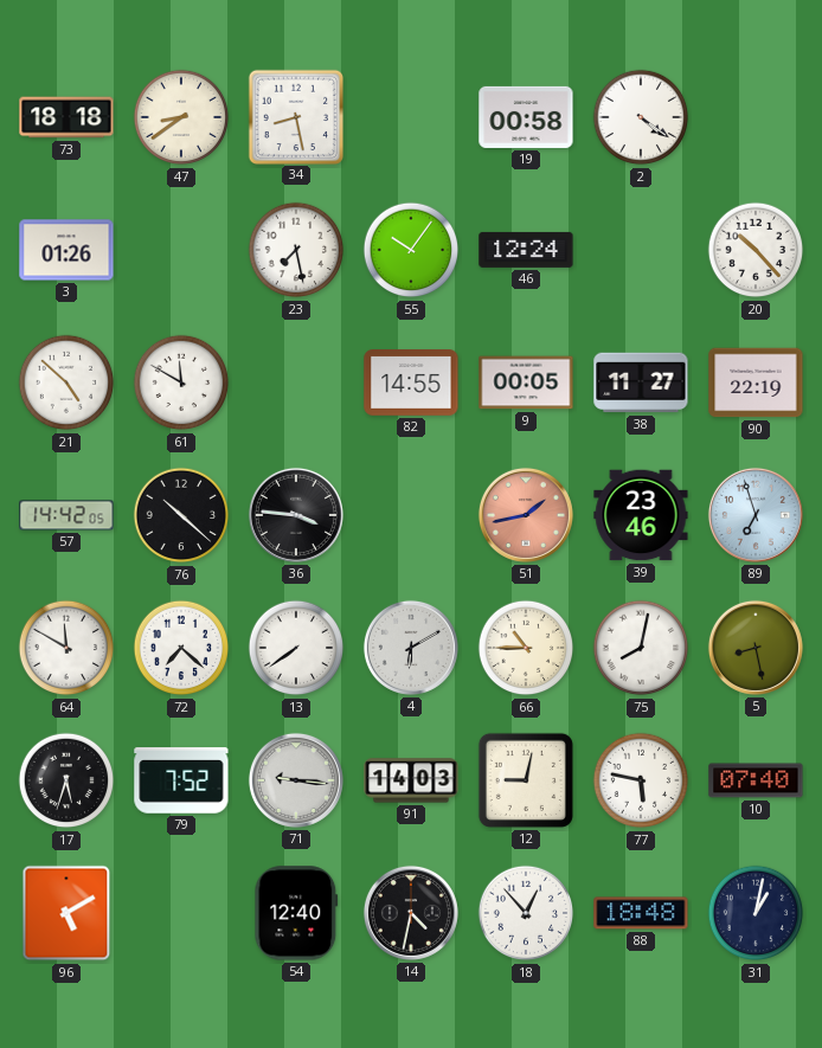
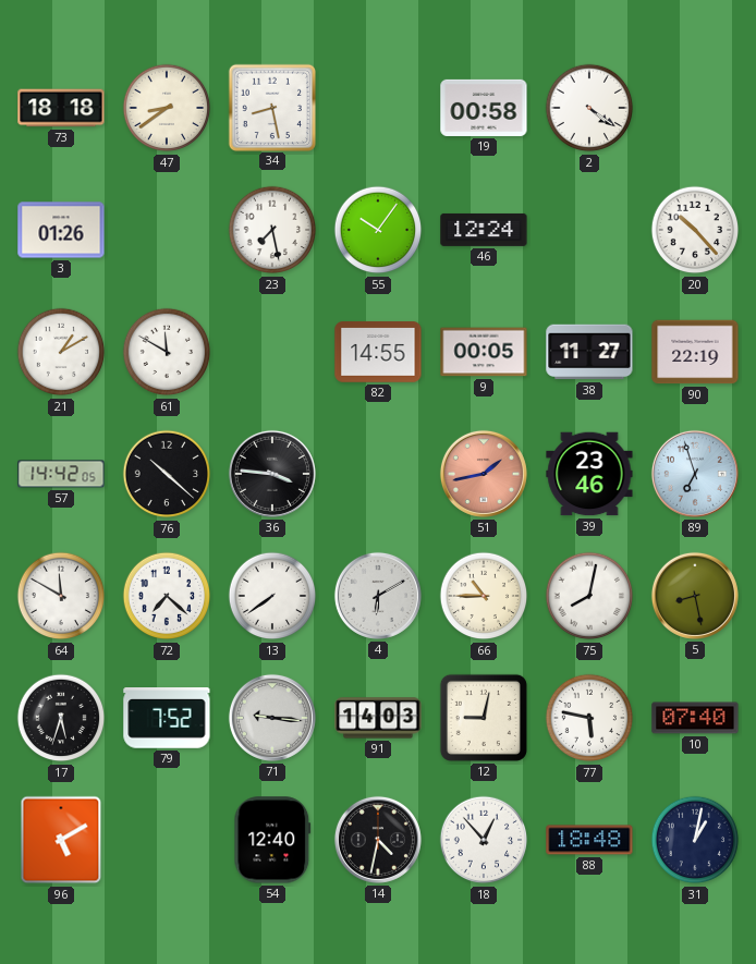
21: 4:52 -> 1:10
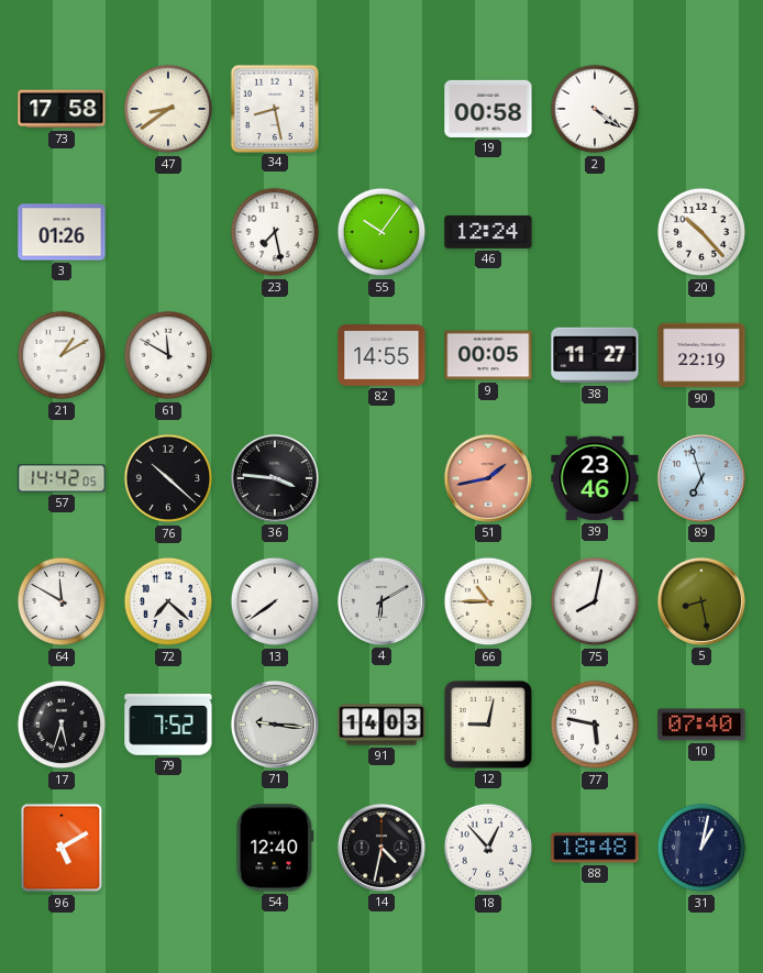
73: 18:18 -> 17:58
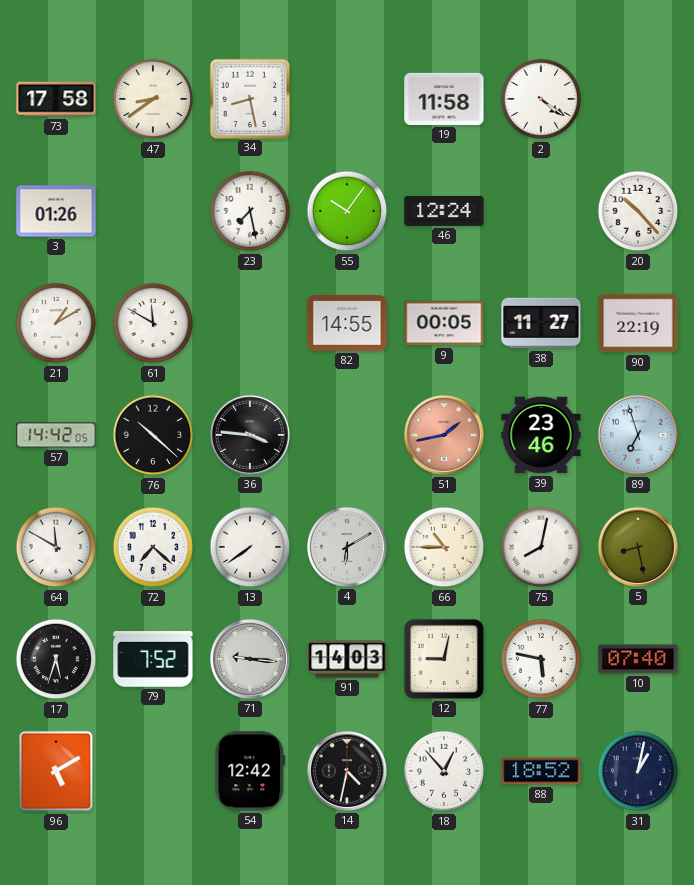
19: 00:58 -> 11:58
54: 12:40 -> 12:42
88: 18:48 -> 18:52
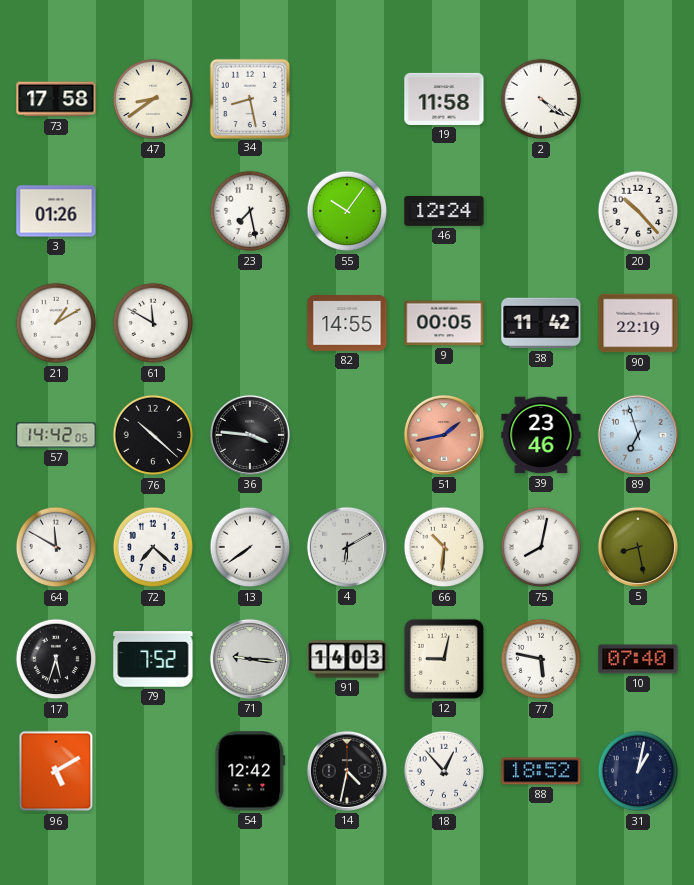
38: 11:27 -> 11:42
66: 10:45 -> 10:31
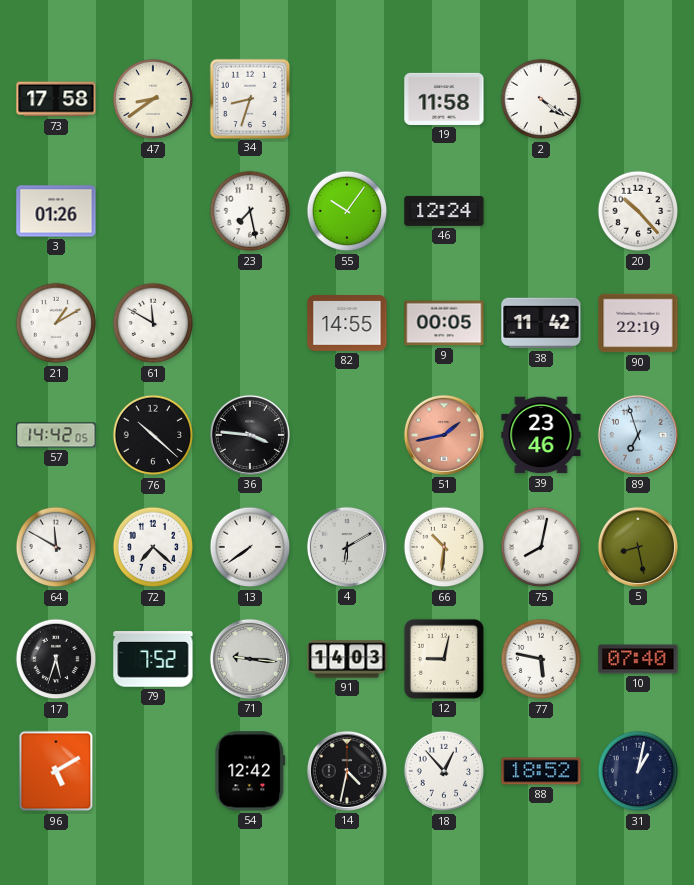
34: 8:28 -> 8:33
